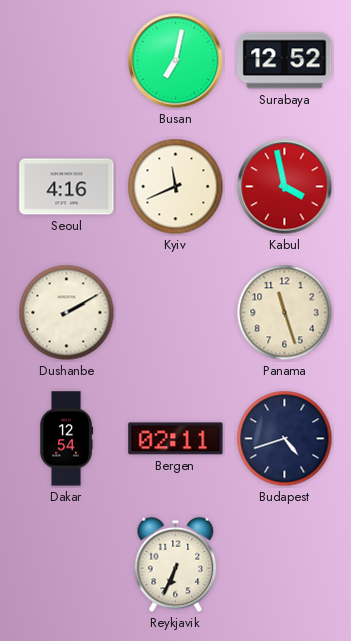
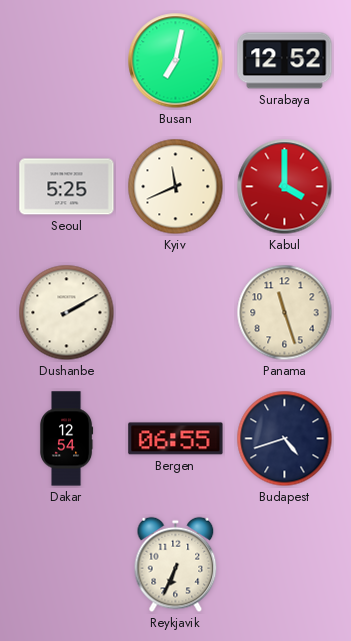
Seoul: 4:16 -> 5:25
Kabul: 3:58 -> 4:00
Bergen: 02:11 -> 06:55
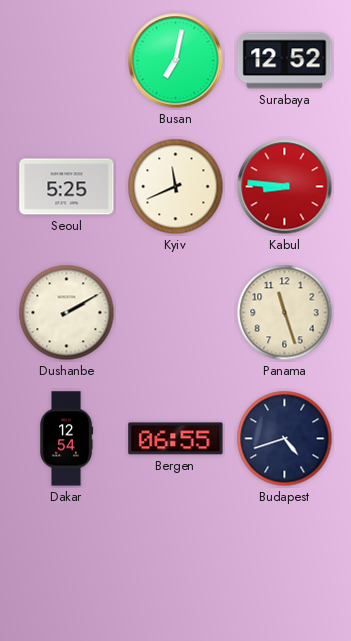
Kabul: 4:00 -> 8:46
Reykjavik: 6:34 -> none
